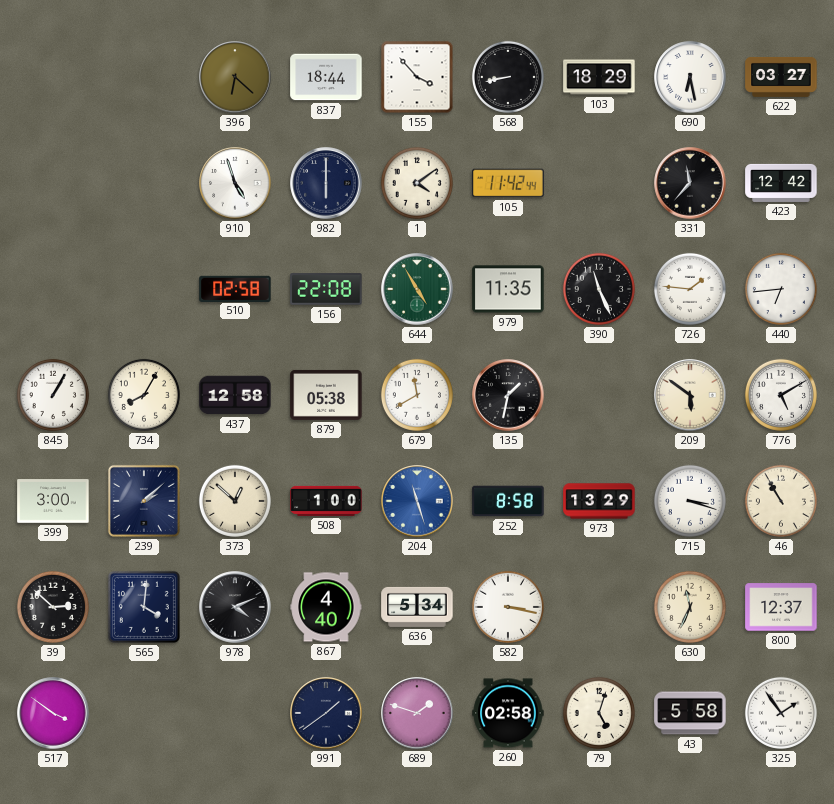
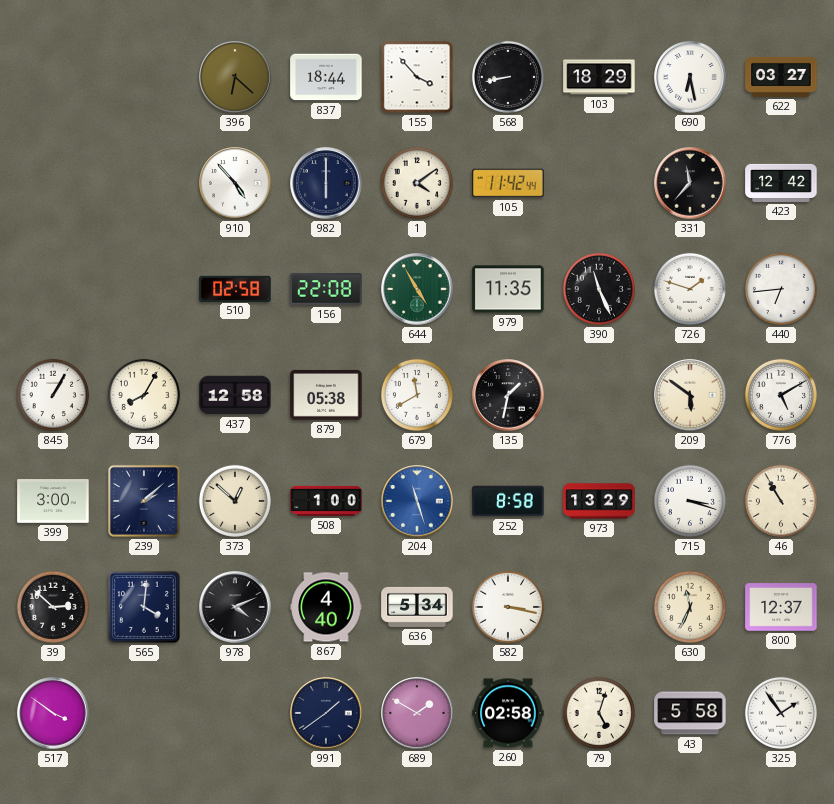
910: 4:57 -> 4:53
726: 1:46 -> 1:48
689: 1:48 -> 1:50
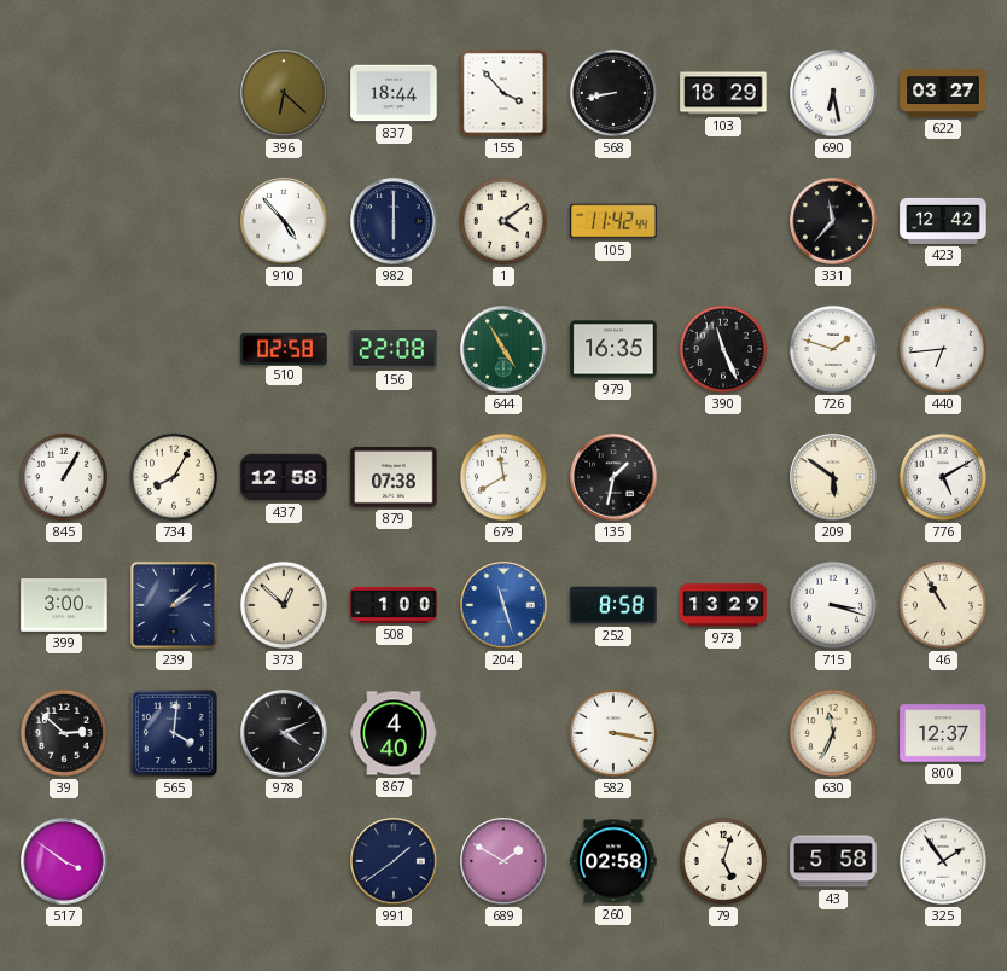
979: 11:35 -> 16:35
879: 05:38 -> 07:38
636: 5:34 -> none
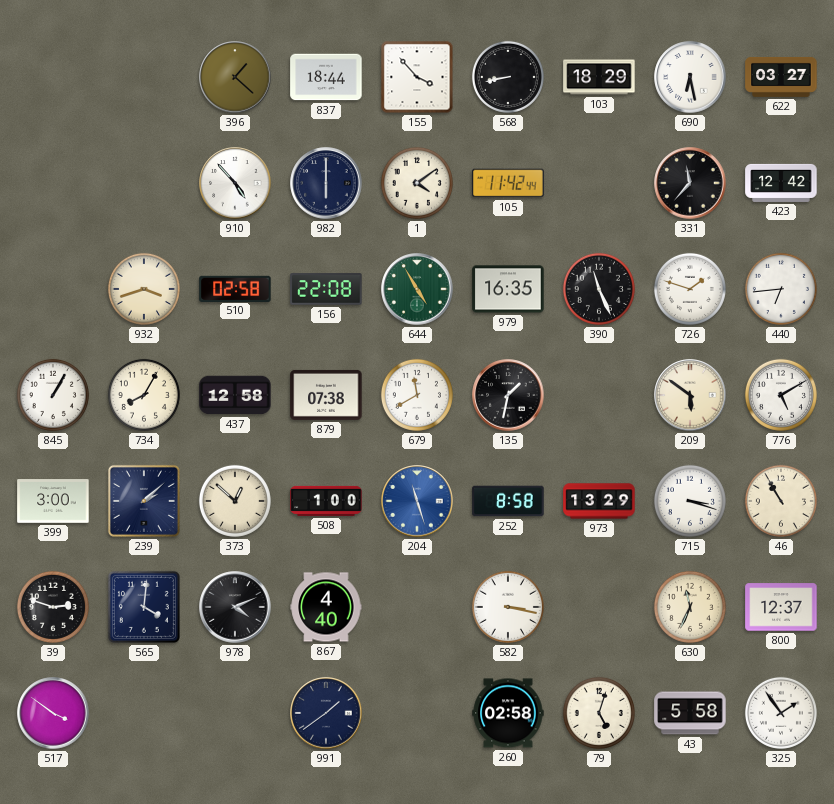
396: 6:22 -> 1:22
932: none -> 3:42
39: 2:52 -> 2:48
689: 1:50 -> none
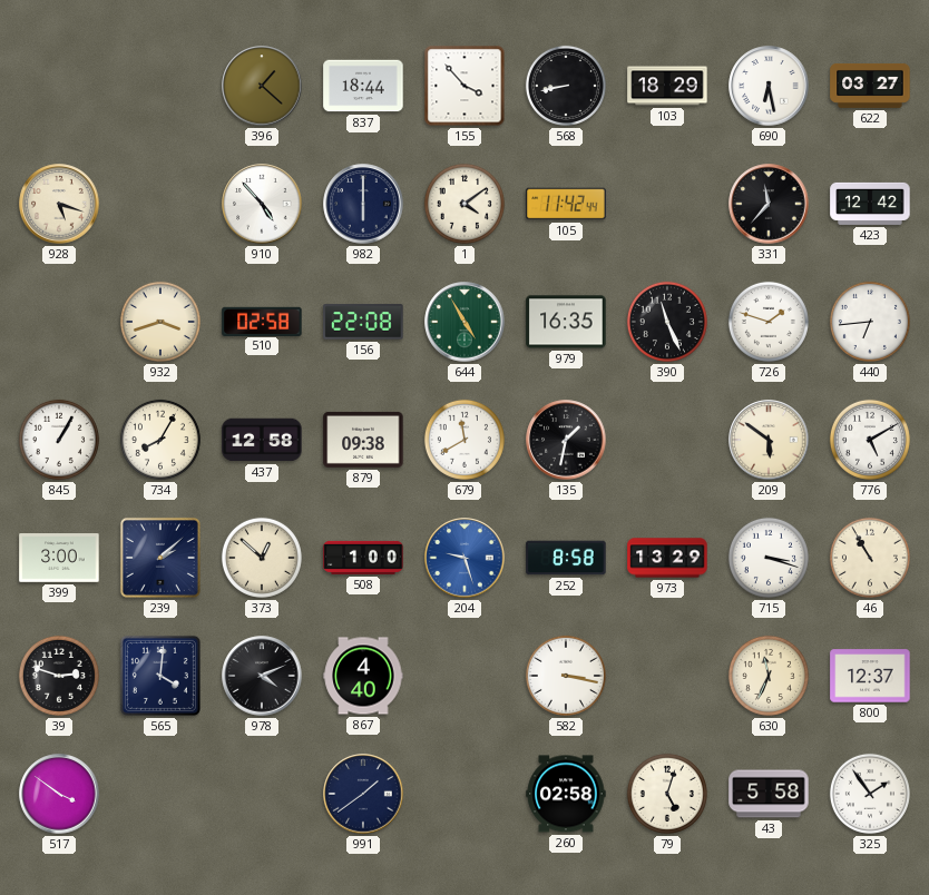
928: none -> 5:18
879: 07:38 -> 09:38
204: 11:27 -> 9:27
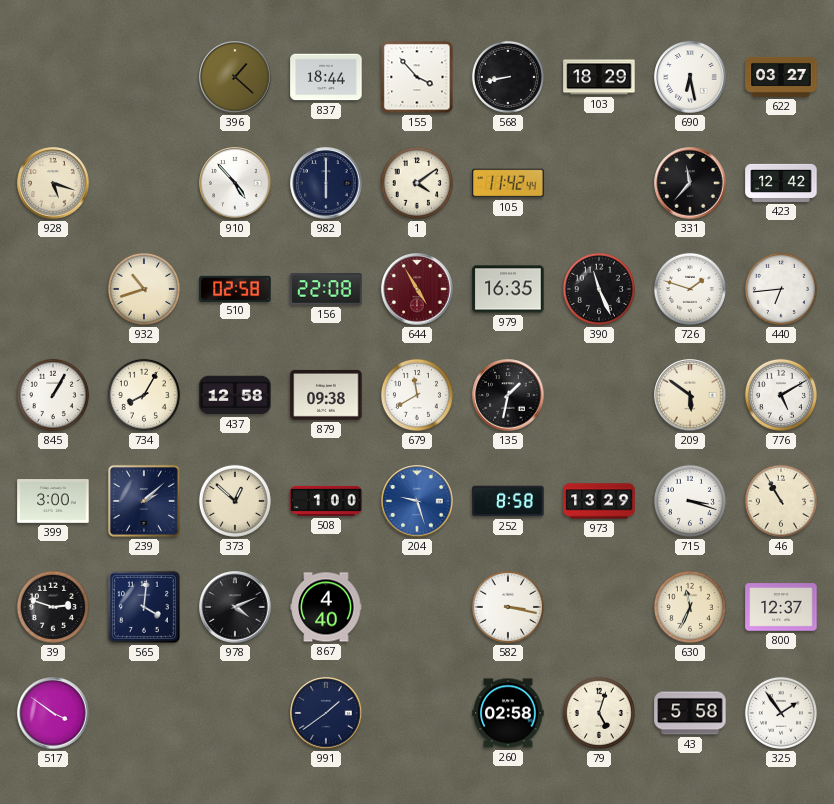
932: 3:42 -> 10:42
644 dial: green -> burgundy
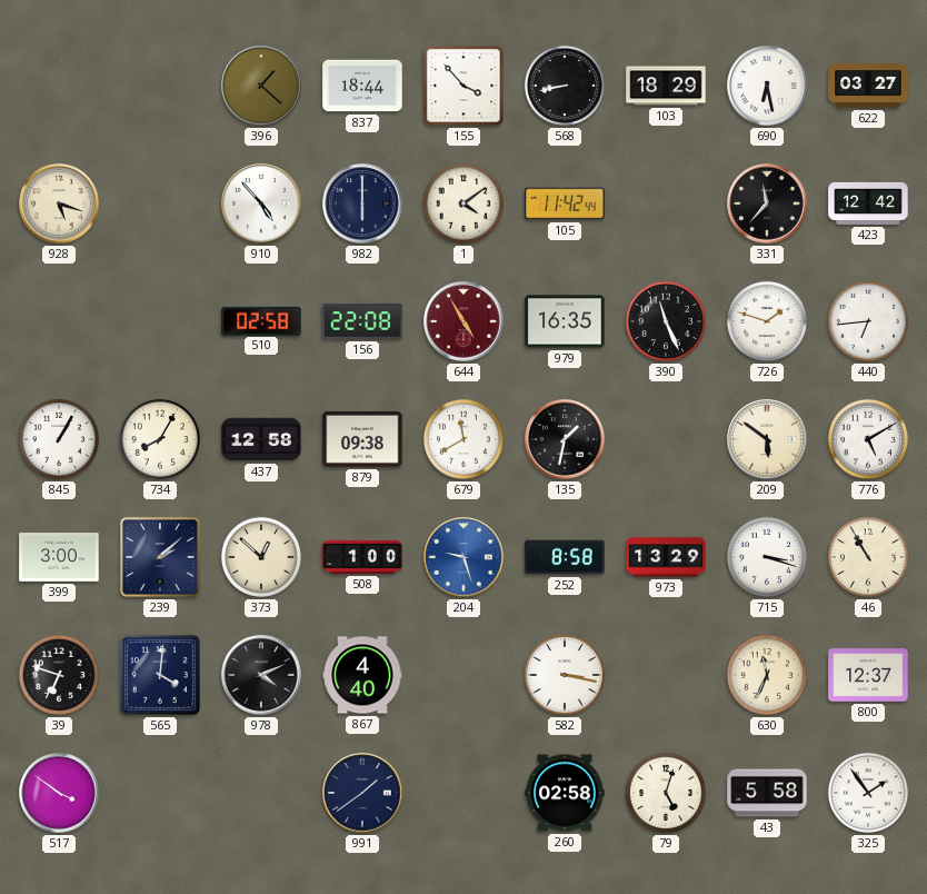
932: 10:42 -> none
39: 2:48 -> 6:48
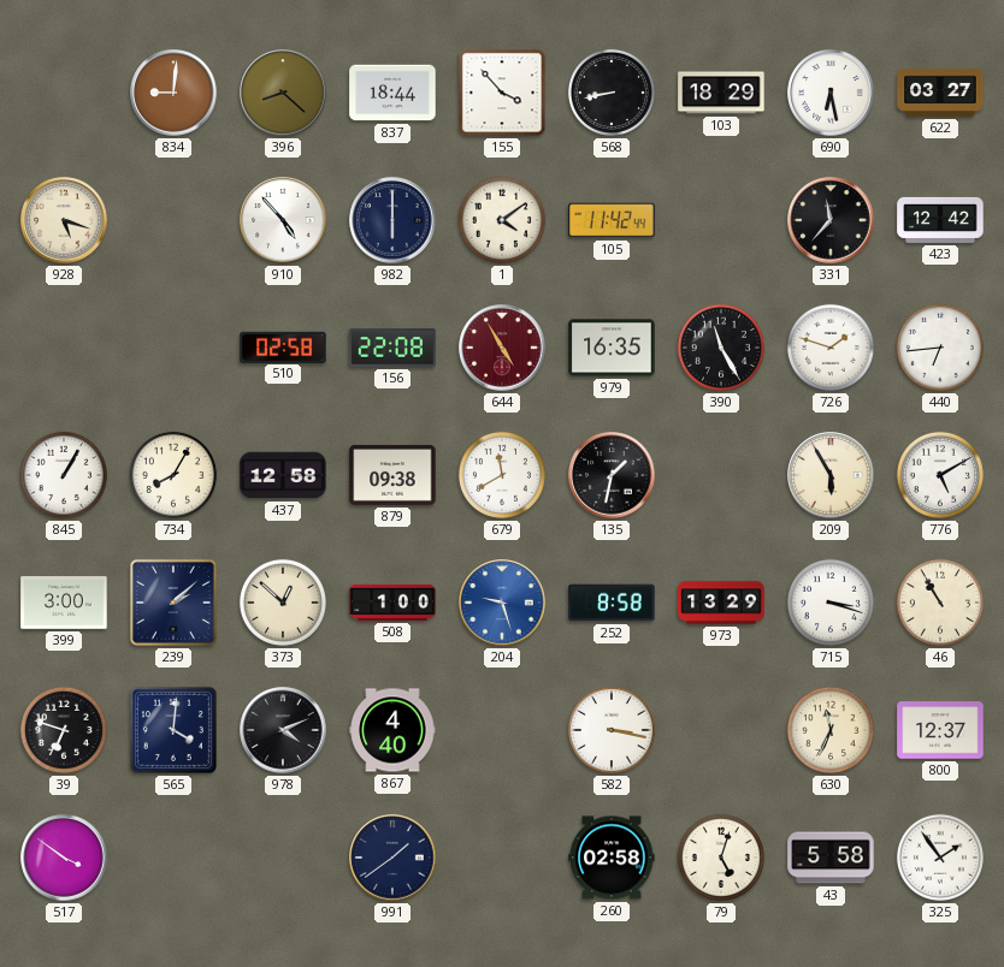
834: none -> 9:01
396: 1:22 -> 8:22
390: 11:26 -> 11:25
209: 5:51 -> 5:55
